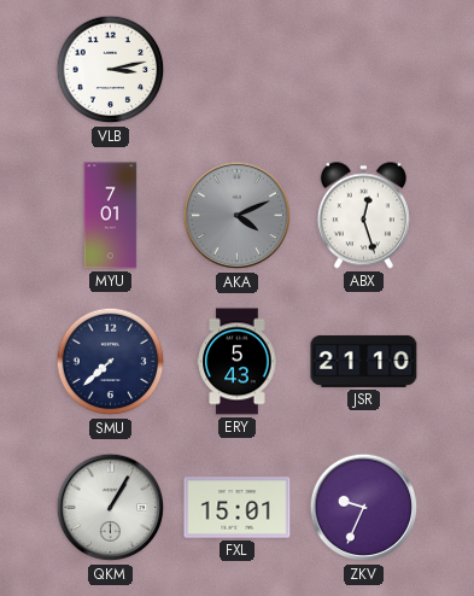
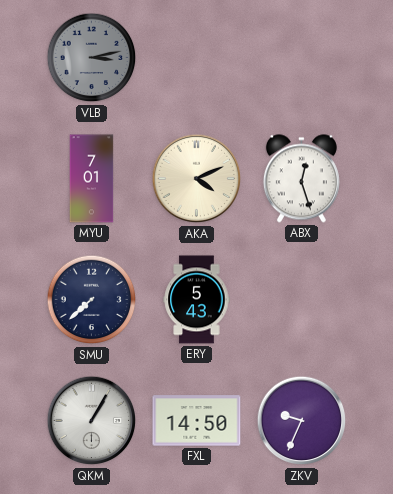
VLB dial: white -> grey
AKA dial: grey -> cream
JSR: 21:10 -> none
FXL: 15:01 -> 14:50
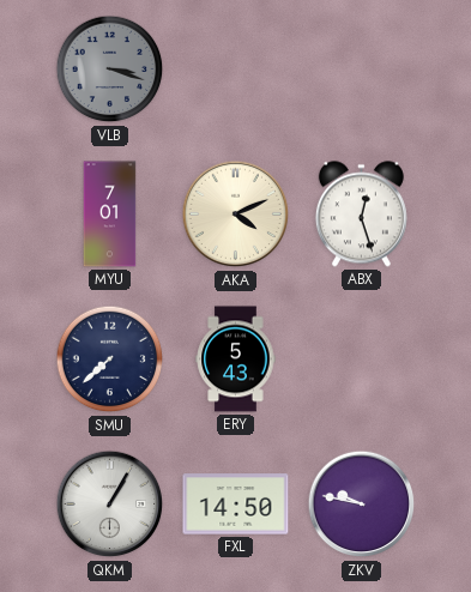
VLB: 3:13 -> 3:18
ZKV: 9:34 -> 9:47
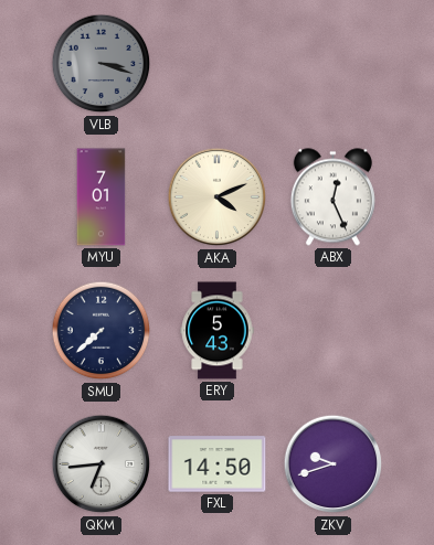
ABX: 12:27 -> 12:26
QKM: 1:05 -> 6:44
ZKV: 9:47 -> 9:42
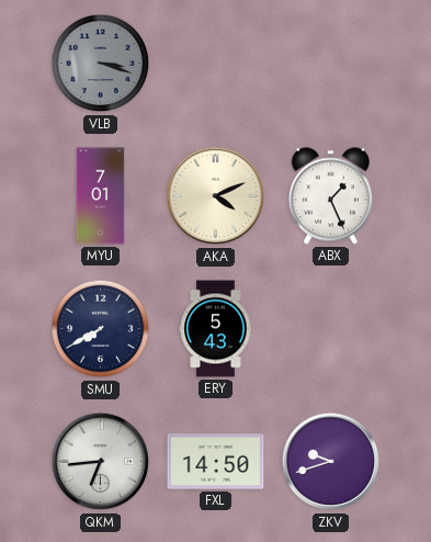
ABX: 12:26 -> 1:26
SMU: 7:38 -> 7:40
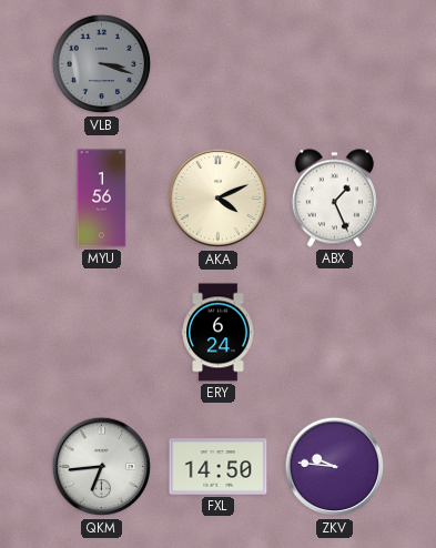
MYU: 7:01 -> 1:56
SMU: 7:40 -> none
ERY: 5:43 -> 6:24
ZKV: 9:42 -> 9:46
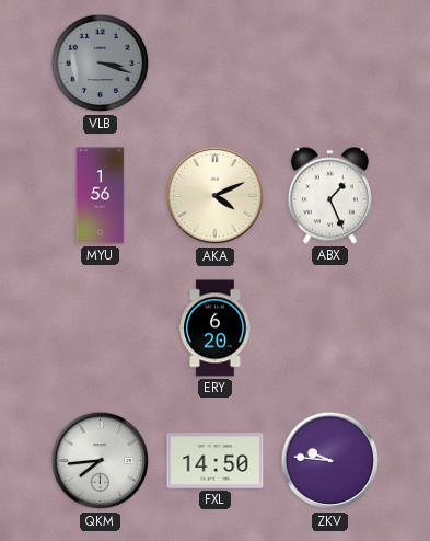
ERY: 6:24 -> 6:20
QKM: 6:44 -> 7:44
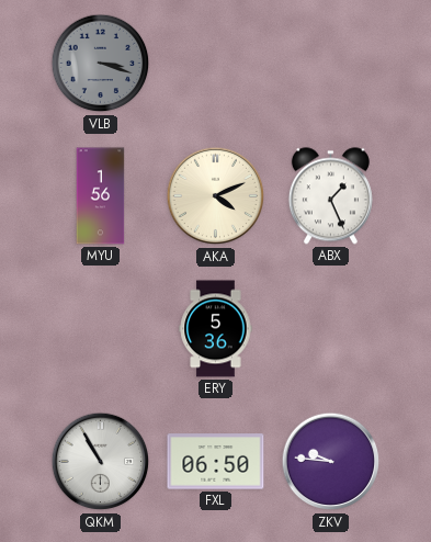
ERY: 6:20 -> 5:36
QKM: 7:44 -> 10:55
FXL: 14:50 -> 06:50
